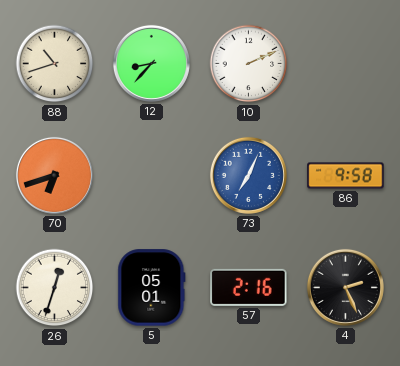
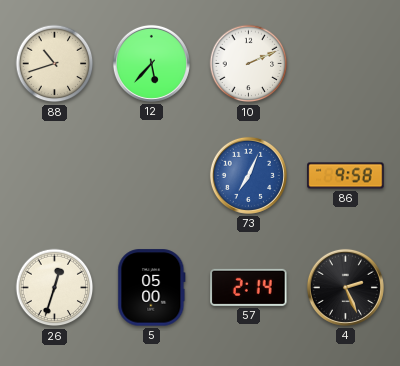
12: 8:37 -> 5:37
70: 6:42 -> none
5: 05:01 -> 05:00
57: 2:16 -> 2:14
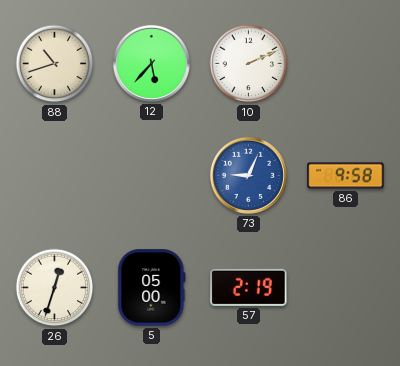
73: 7:04 -> 9:04
57: 2:14 -> 2:19
4: 2:26 -> none
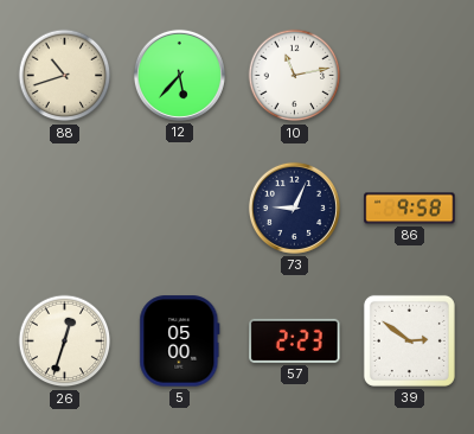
10: 2:11 -> 11:13
73 dial: blue -> navy
57: 2:19 -> 2:23
39: none -> 2:51
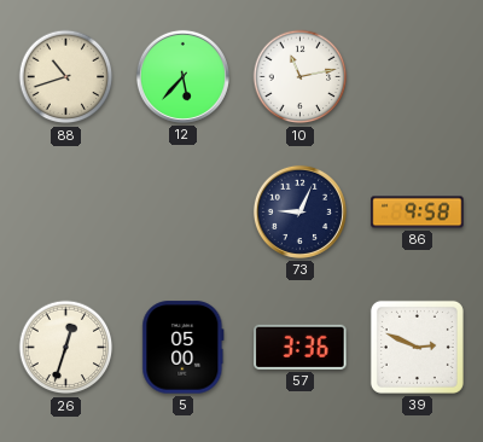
57: 2:23 -> 3:36
39: 2:51 -> 2:49
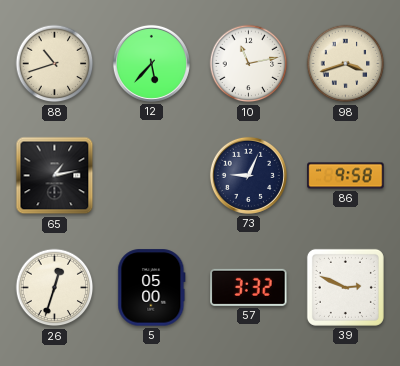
98: none -> 3:42
65: none -> 1:13
57: 3:36 -> 3:32
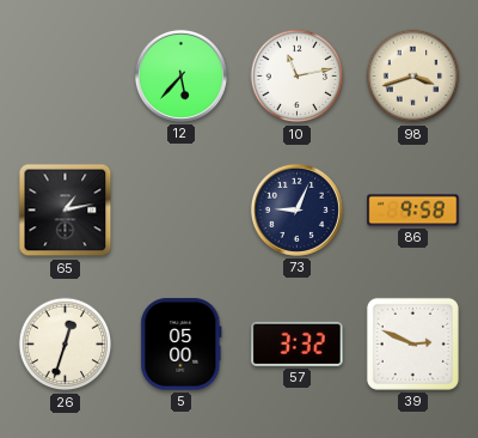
88: 10:42 -> none
